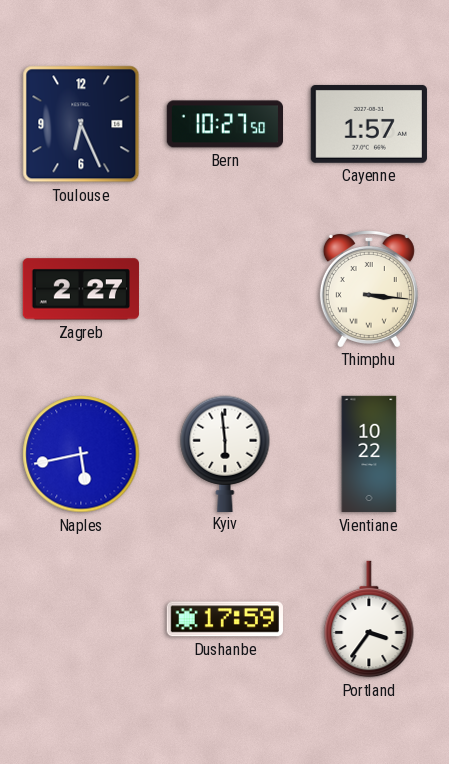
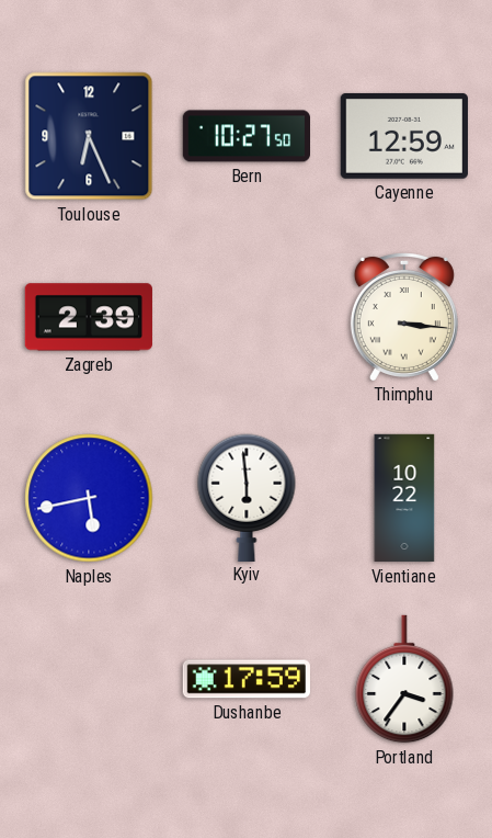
Cayenne: 1:57 -> 12:59
Zagreb: 2:27 -> 2:39
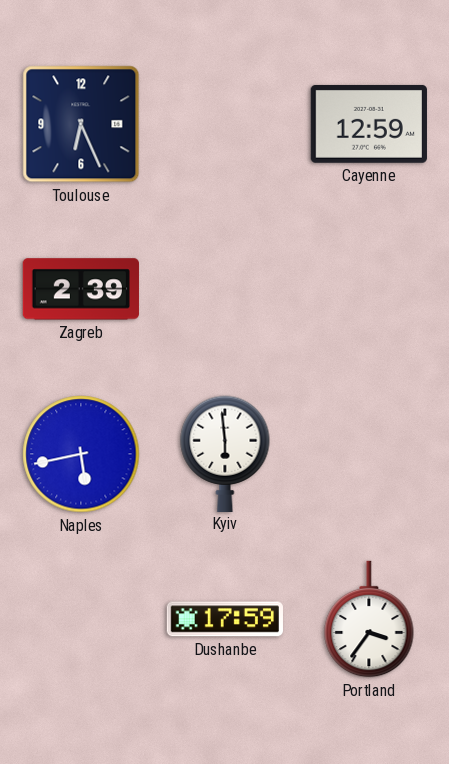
Bern: 10:27 -> none
Thimphu: 3:16 -> none
Vientiane: 10:22 -> none
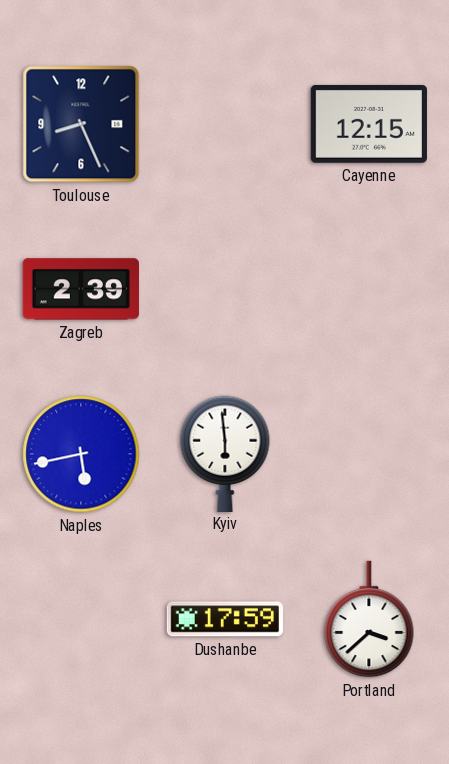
Toulouse: 6:26 -> 8:26
Cayenne: 12:59 -> 12:15
Portland: 3:36 -> 3:38
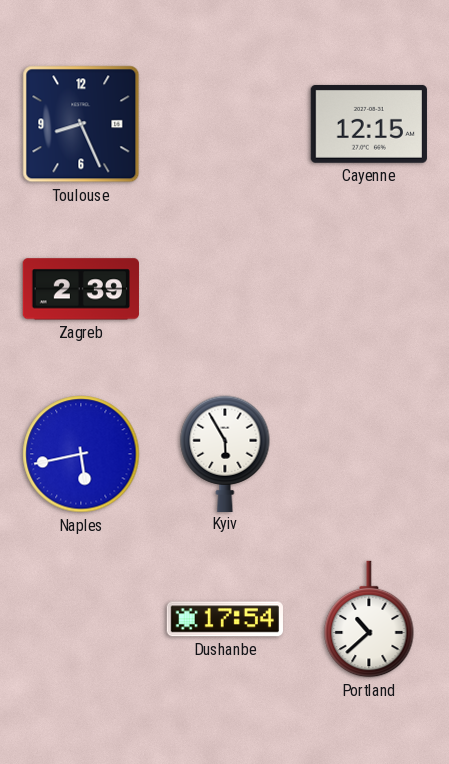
Kyiv: 5:59 -> 5:55
Dushanbe: 17:59 -> 17:54
Portland: 3:38 -> 10:38
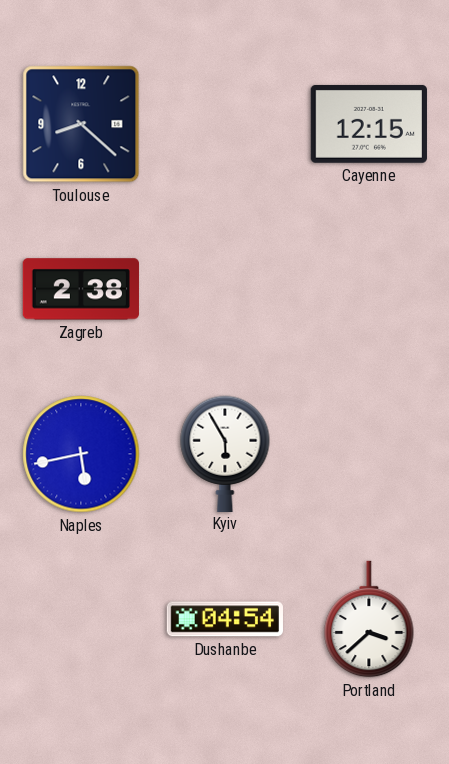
Toulouse: 8:26 -> 8:22
Zagreb: 2:39 -> 2:38
Dushanbe: 17:54 -> 04:54
Portland: 10:38 -> 3:38
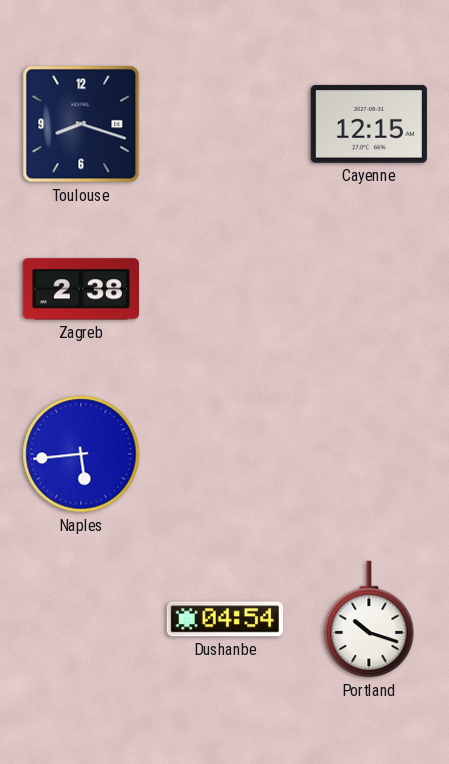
Toulouse: 8:22 -> 8:18
Naples: 5:43 -> 5:44
Kyiv: 5:55 -> none
Portland: 3:38 -> 10:18
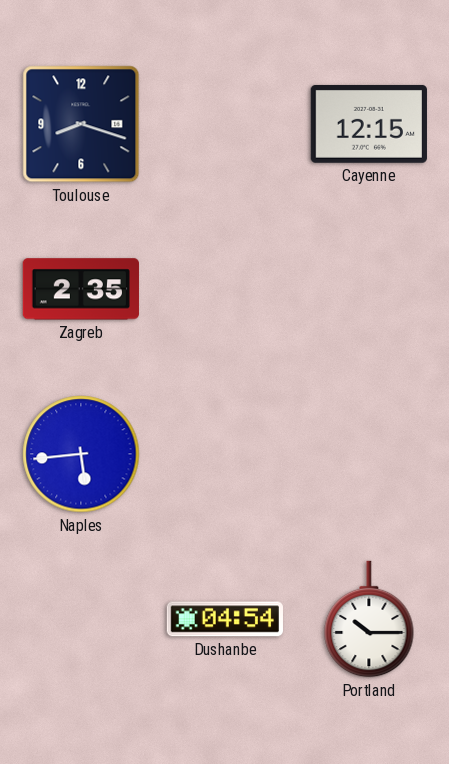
Zagreb: 2:38 -> 2:35
Portland: 10:18 -> 10:15
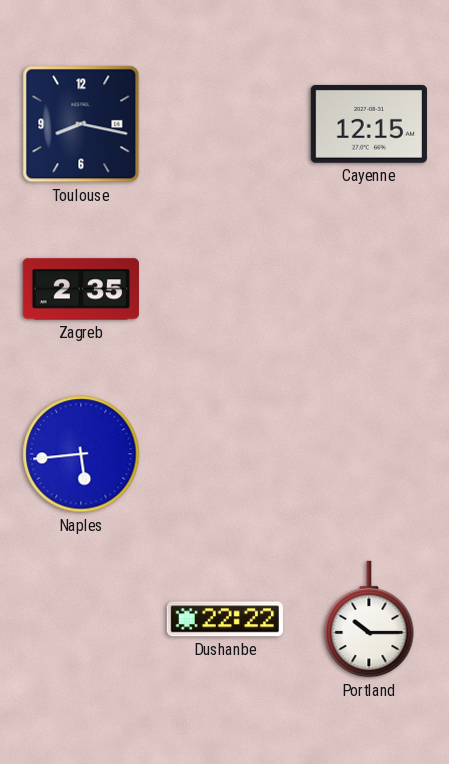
Toulouse: 8:18 -> 8:17
Dushanbe: 04:54 -> 22:22
